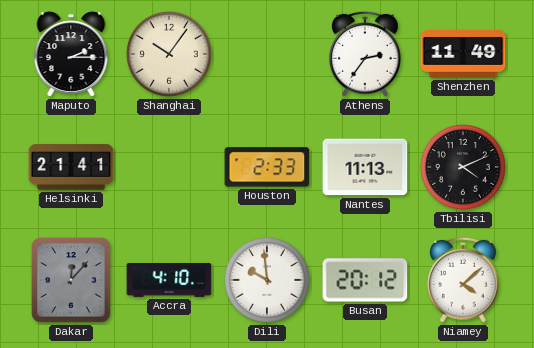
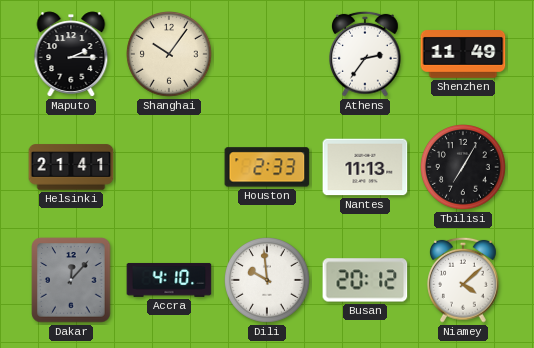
Tbilisi: 4:11 -> 7:05
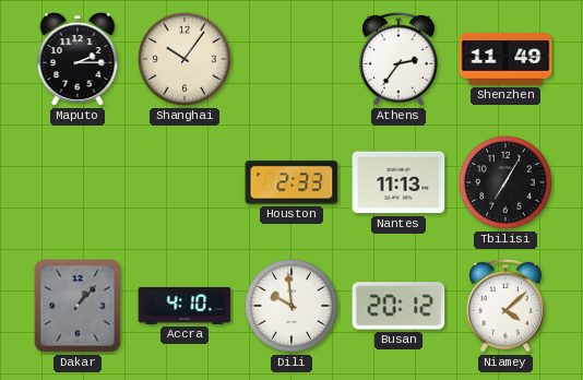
Helsinki: 21:41 -> none
Dakar: 12:07 -> 1:07
